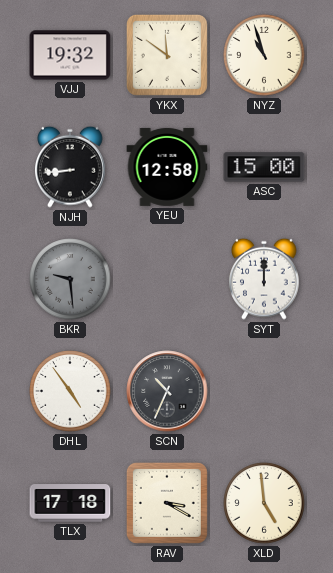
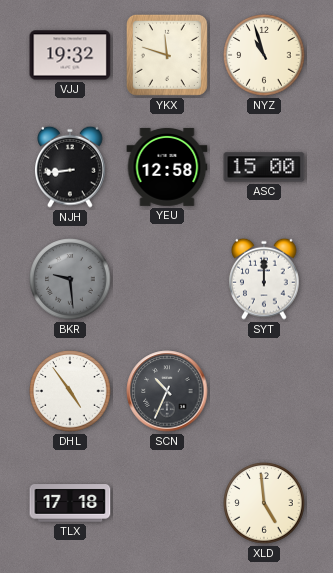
YKX: 11:51 -> 11:48
RAV: 3:20 -> none
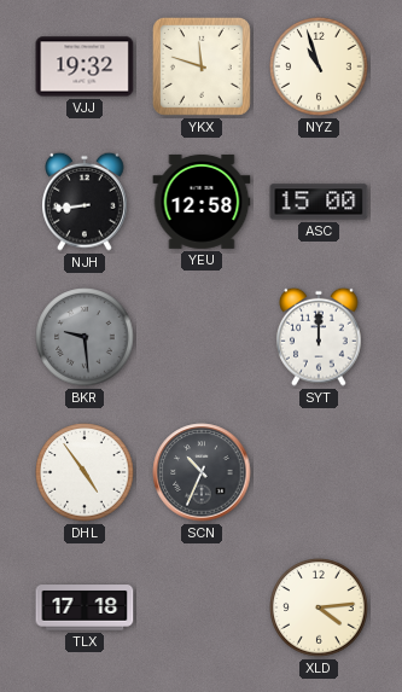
XLD: 4:59 -> 4:14
